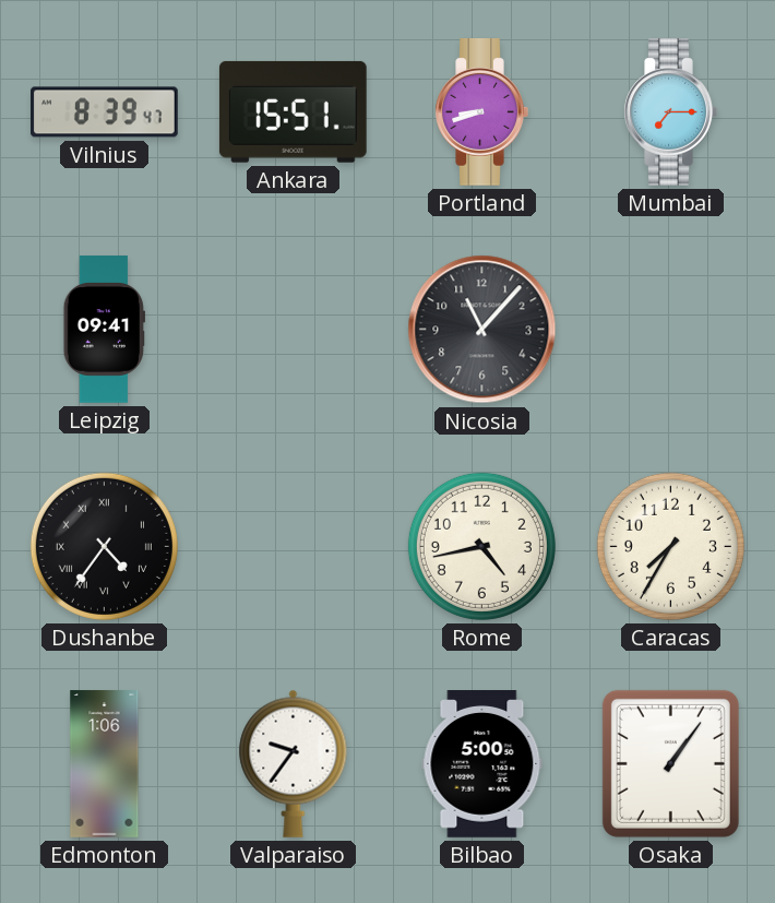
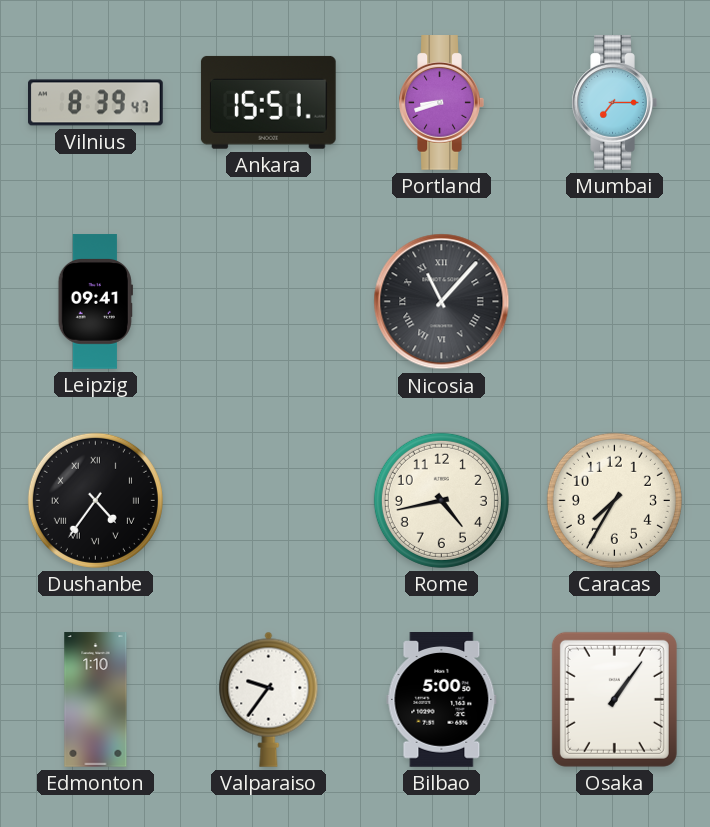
Nicosia numerals: Arabic -> Roman
Edmonton: 1:06 -> 1:10
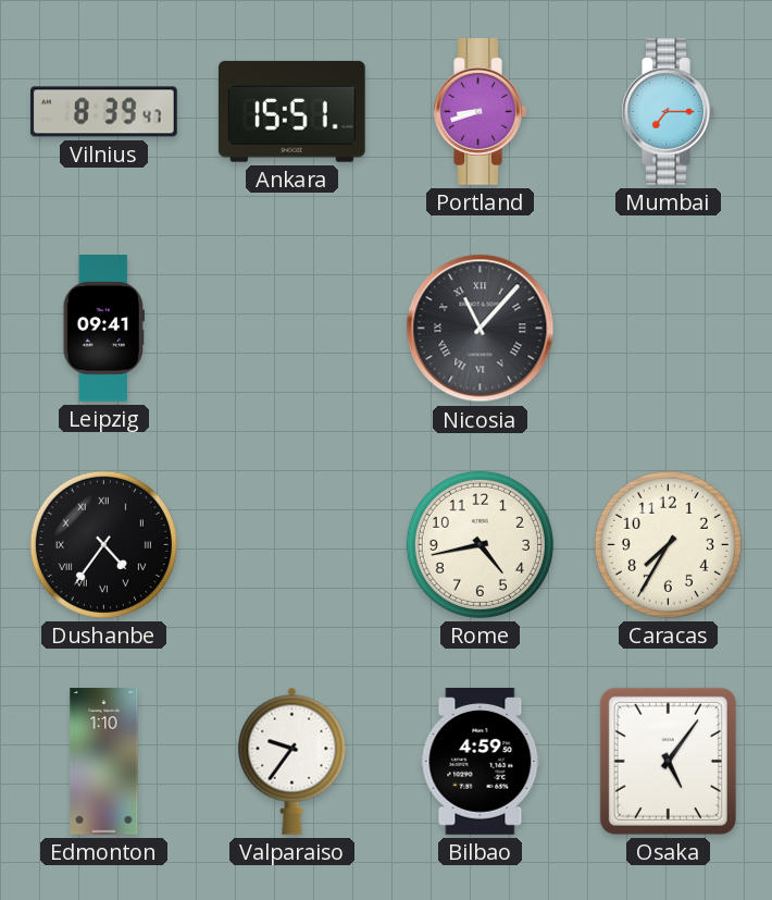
Bilbao: 5:00 -> 4:59
Osaka: 1:06 -> 5:06
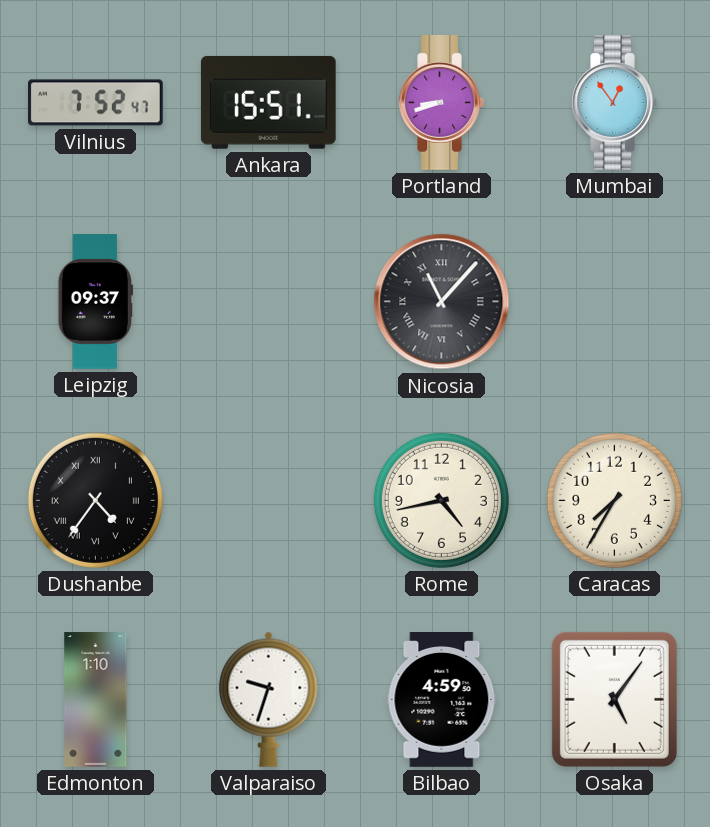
Vilnius: 8:39 -> 7:52
Mumbai: 7:15 -> 12:54
Leipzig: 09:41 -> 09:37
Valparaiso: 9:36 -> 9:33
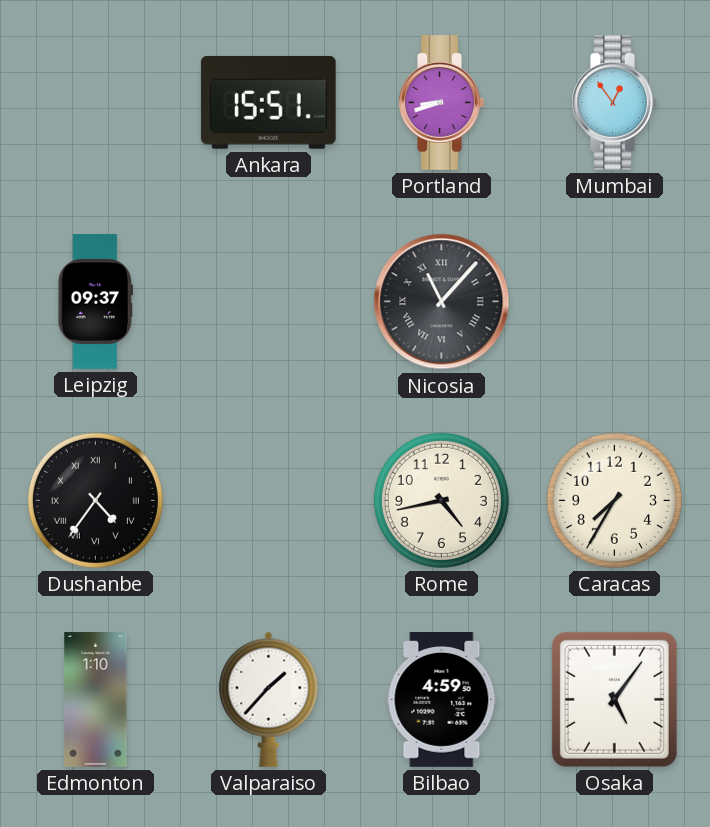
Vilnius: 7:52 -> none
Valparaiso: 9:33 -> 1:37
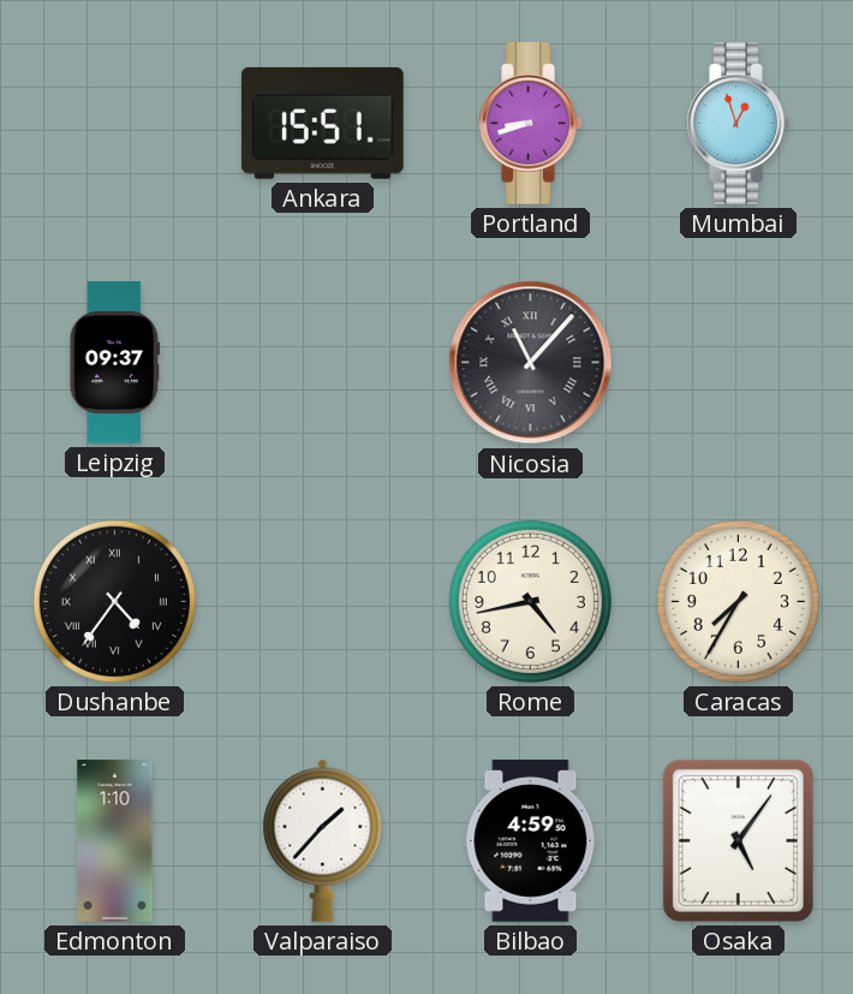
Mumbai: 12:54 -> 12:57
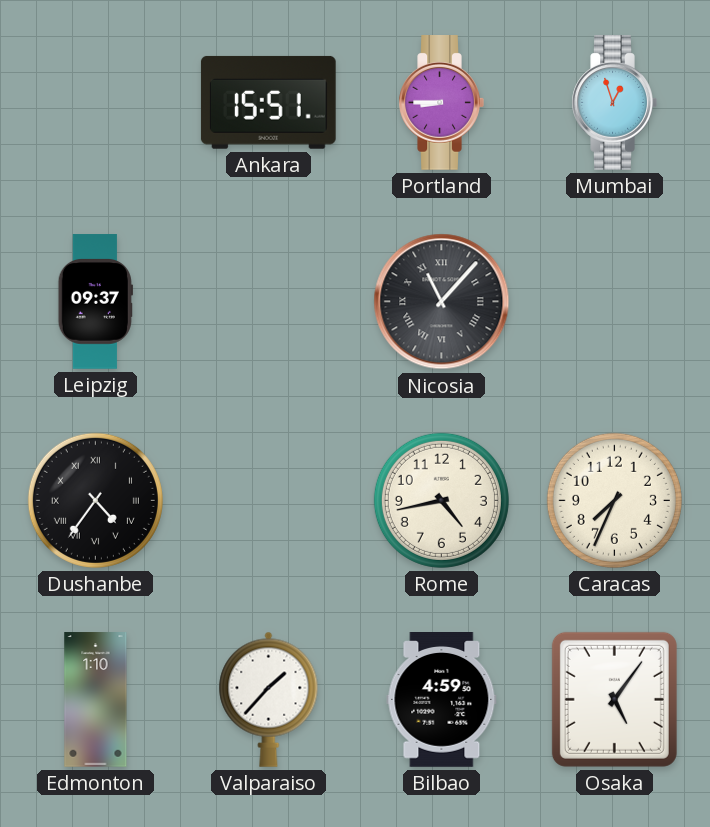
Portland: 8:42 -> 8:45
Caracas: 7:35 -> 7:34
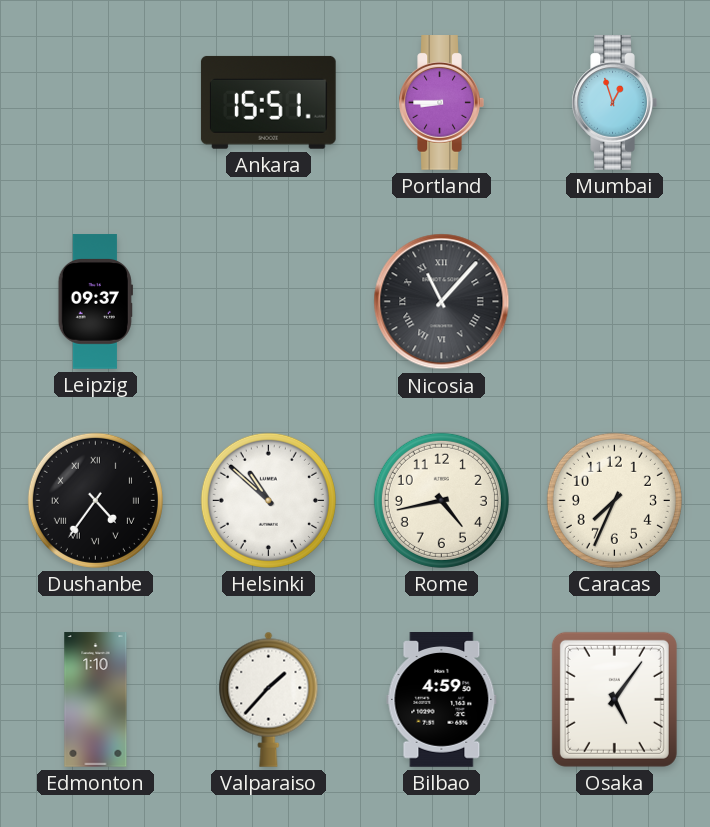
Helsinki: none -> 10:52
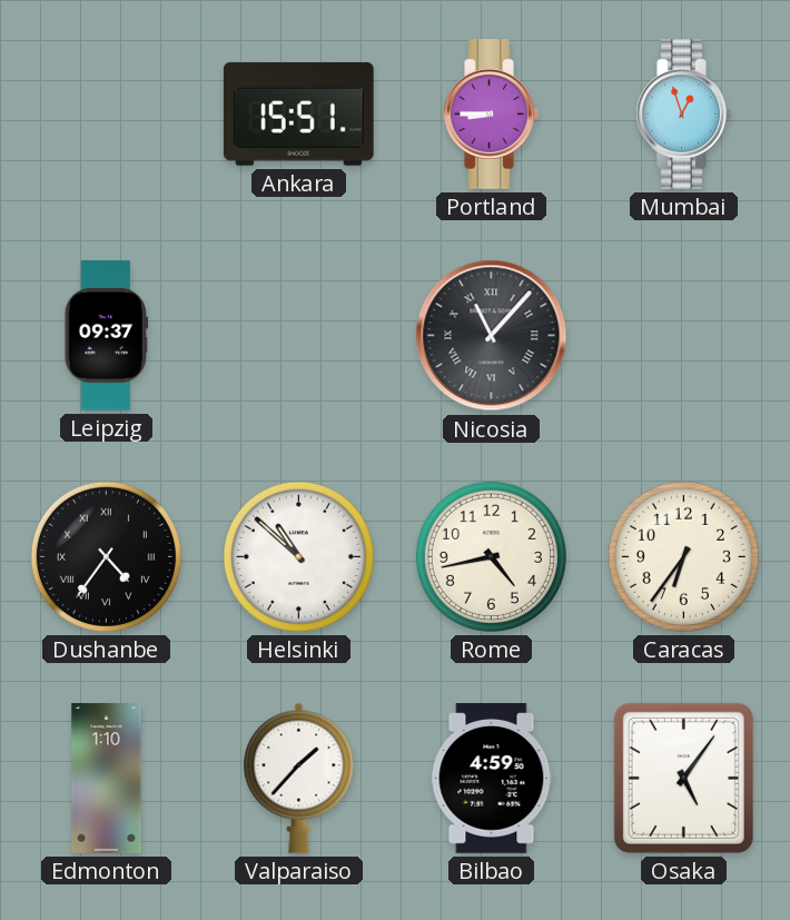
Caracas: 7:34 -> 6:36
